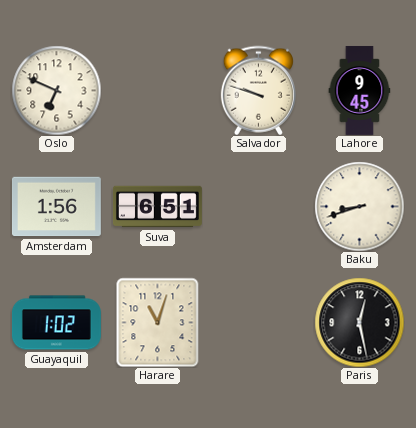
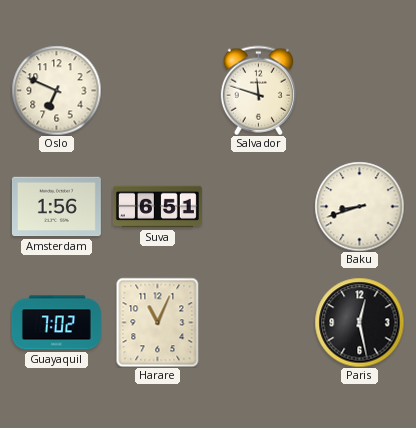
Salvador: 9:48 -> 11:48
Lahore: 9:45 -> none
Guayaquil: 1:02 -> 7:02
Harare: 11:03 -> 11:04
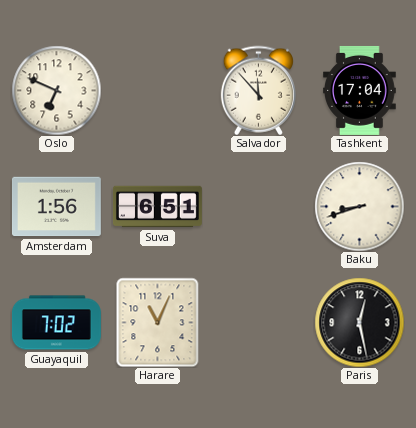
Salvador: 11:48 -> 11:53
Tashkent: none -> 17:04
